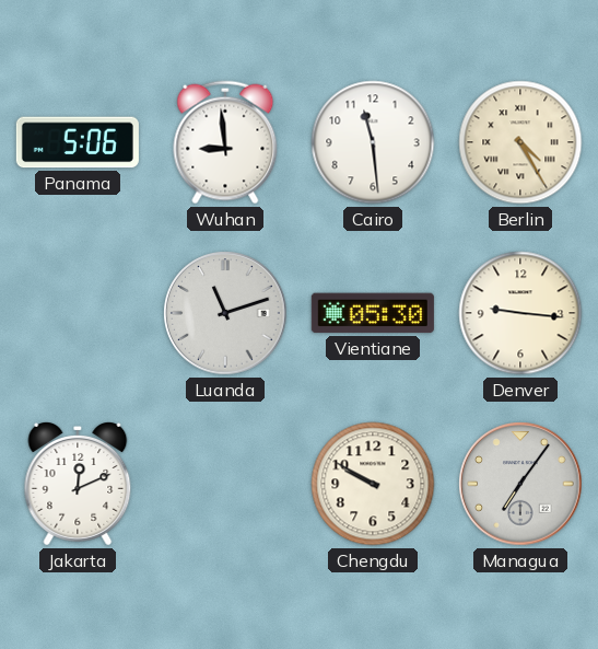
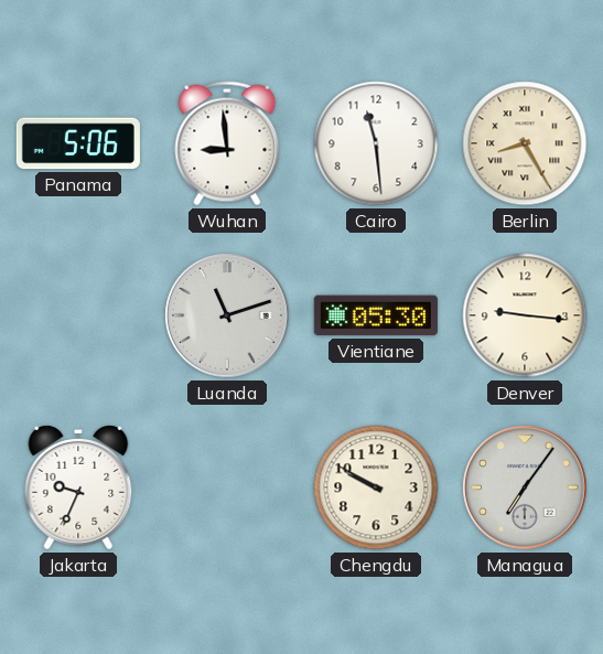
Berlin: 4:25 -> 8:25
Jakarta: 12:11 -> 9:34
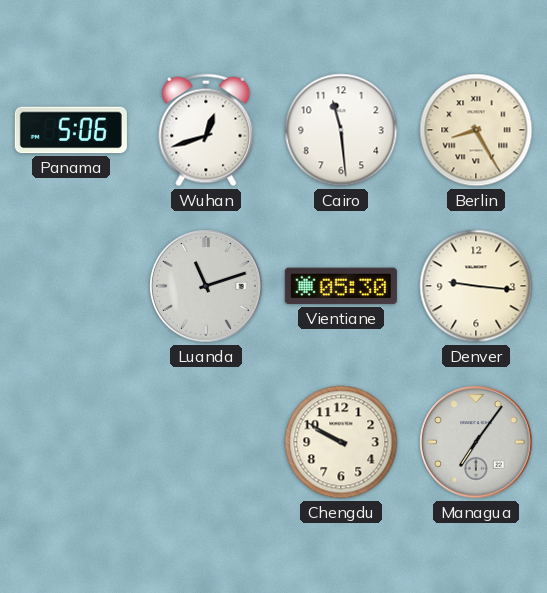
Wuhan: 8:59 -> 12:42
Jakarta: 9:34 -> none
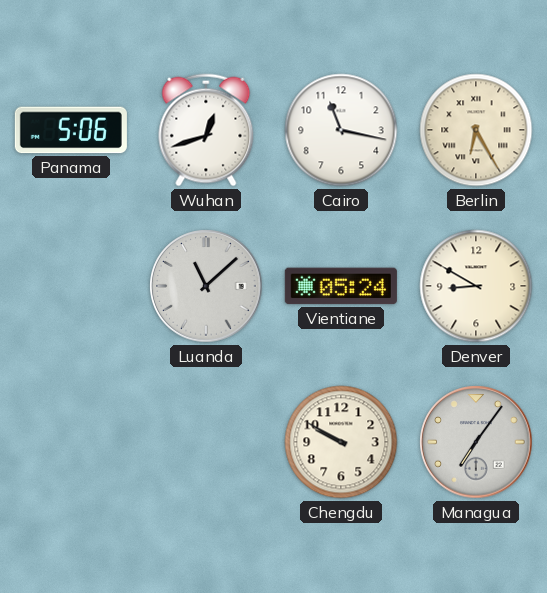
Cairo: 11:29 -> 11:17
Berlin: 8:25 -> 6:25
Luanda: 11:12 -> 11:08
Vientiane: 05:30 -> 05:24
Denver: 9:16 -> 8:50
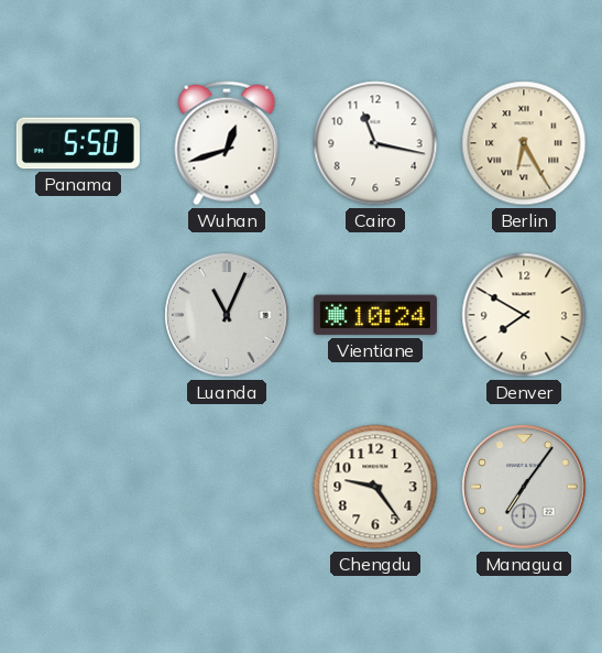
Panama: 5:06 -> 5:50
Luanda: 11:08 -> 11:04
Vientiane: 05:24 -> 10:24
Denver: 8:50 -> 7:50
Chengdu: 9:50 -> 9:24
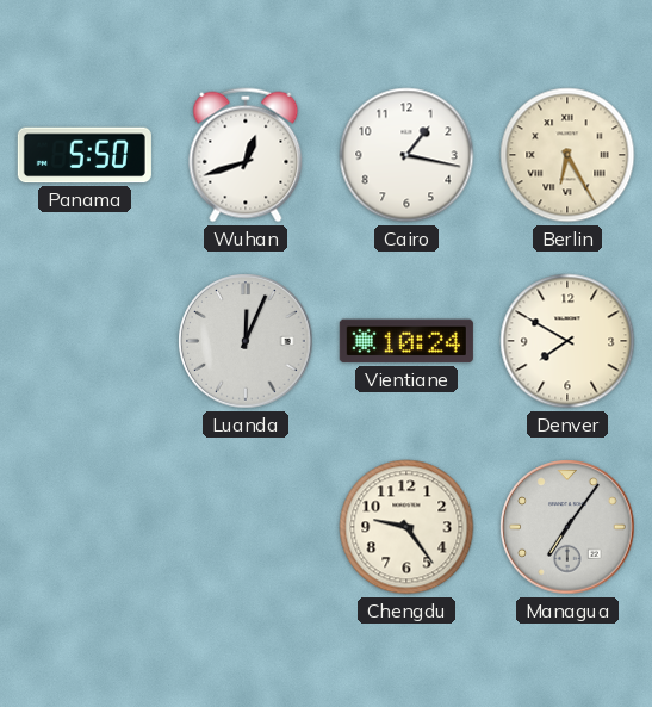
Cairo: 11:17 -> 1:17
Luanda: 11:04 -> 12:04
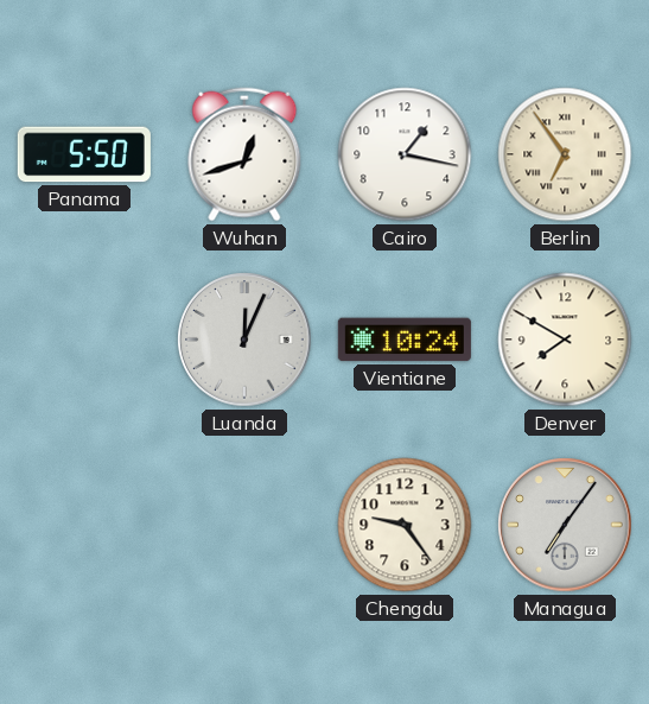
Berlin: 6:25 -> 6:54
